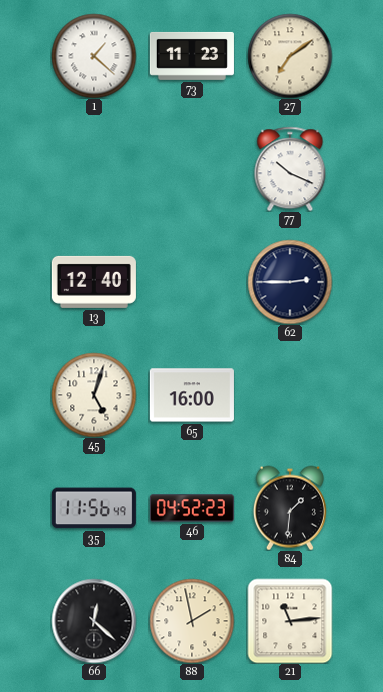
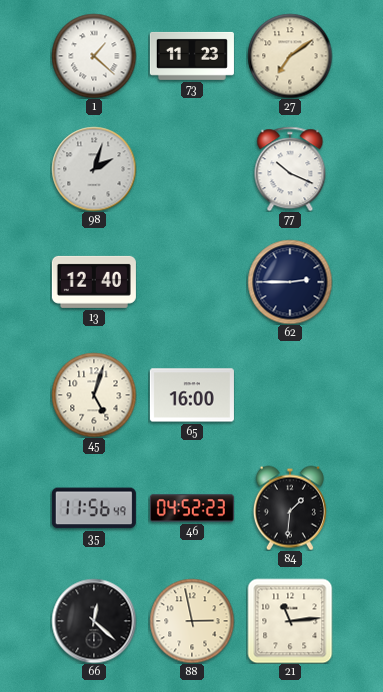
98: none -> 2:03
88: 1:58 -> 2:58
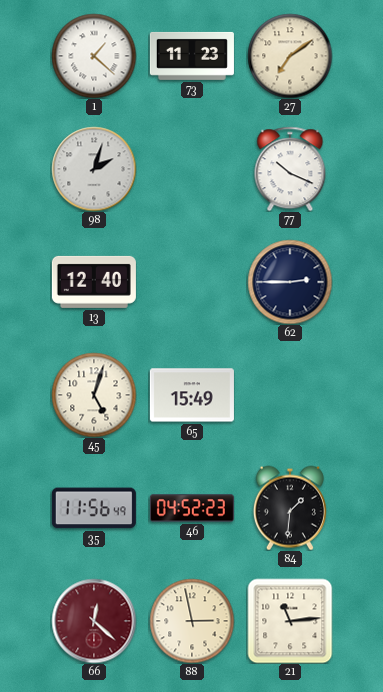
65: 16:00 -> 15:49
66 dial: black -> burgundy
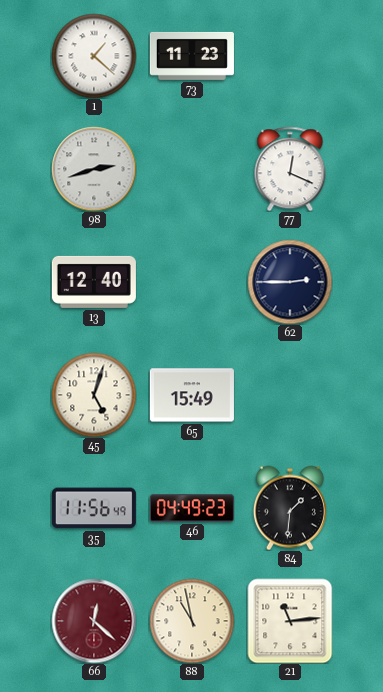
27: 7:09 -> none
98: 2:03 -> 2:42
77: 10:19 -> 12:19
46: 04:52 -> 04:49
88: 2:58 -> 10:58
